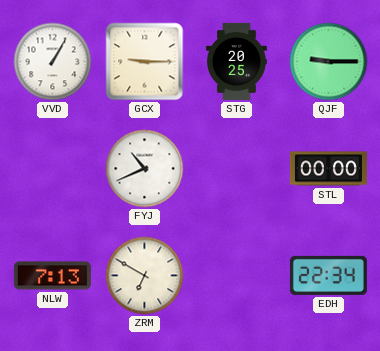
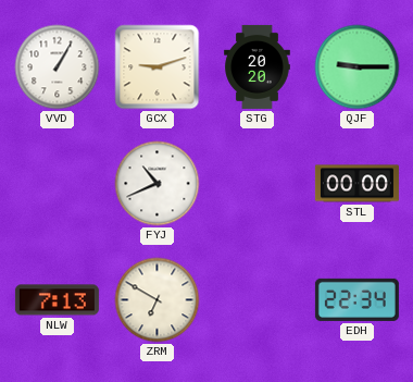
GCX: 9:15 -> 9:12
STG: 20:25 -> 20:20
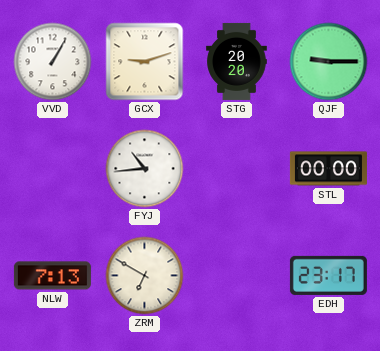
FYJ: 10:41 -> 10:44
EDH: 22:34 -> 23:17
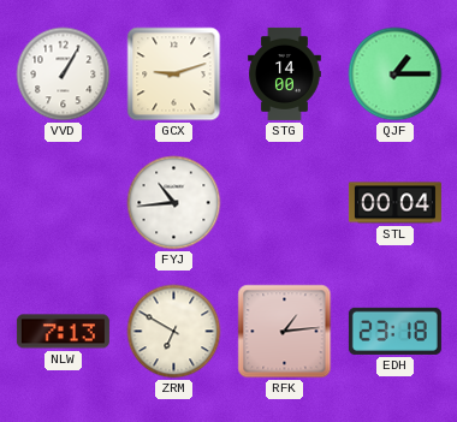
STG: 20:20 -> 14:00
QJF: 9:15 -> 1:15
STL: 00:00 -> 00:04
RFK: none -> 1:14
EDH: 23:17 -> 23:18
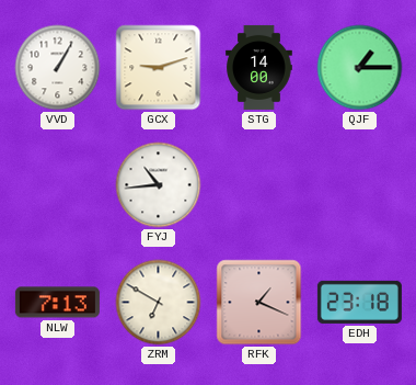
STL: 00:04 -> none
RFK: 1:14 -> 1:19
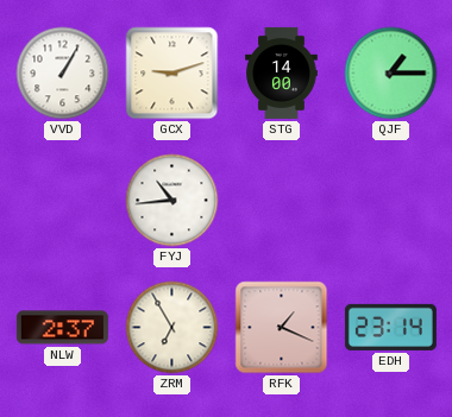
NLW: 7:13 -> 2:37
ZRM: 6:50 -> 6:55
EDH: 23:18 -> 23:14
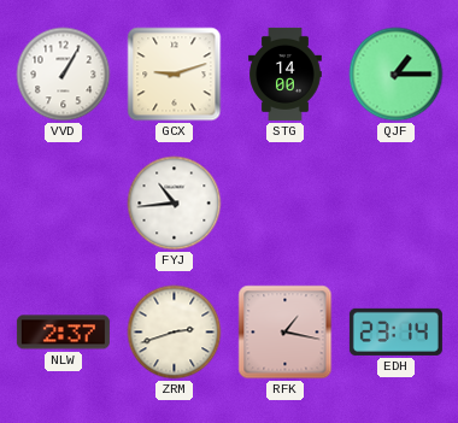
ZRM: 6:55 -> 2:42
RFK: 1:19 -> 1:17
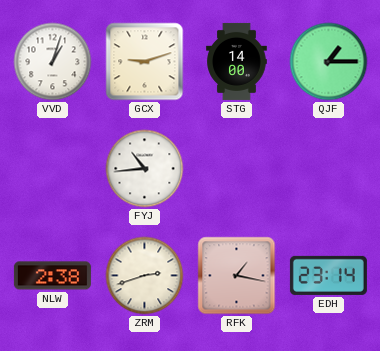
VVD: 1:05 -> 1:03
NLW: 2:37 -> 2:38
